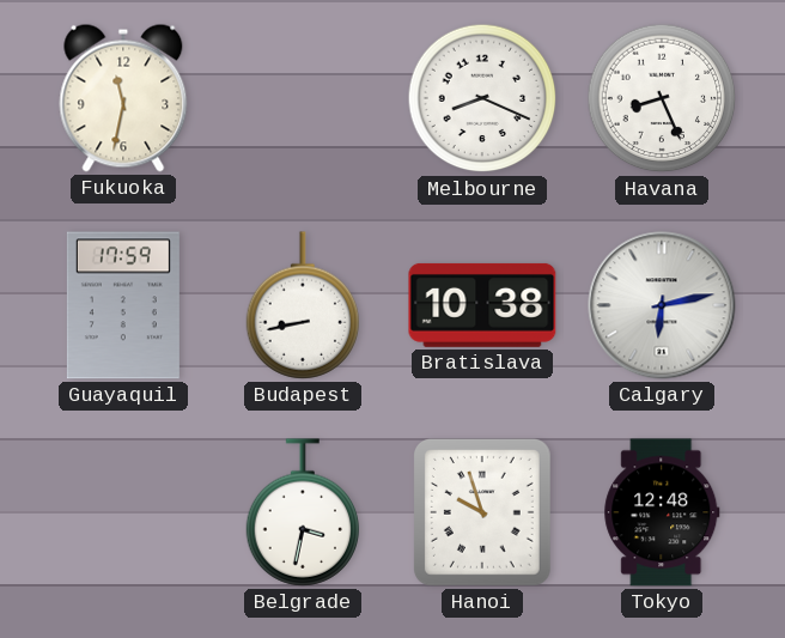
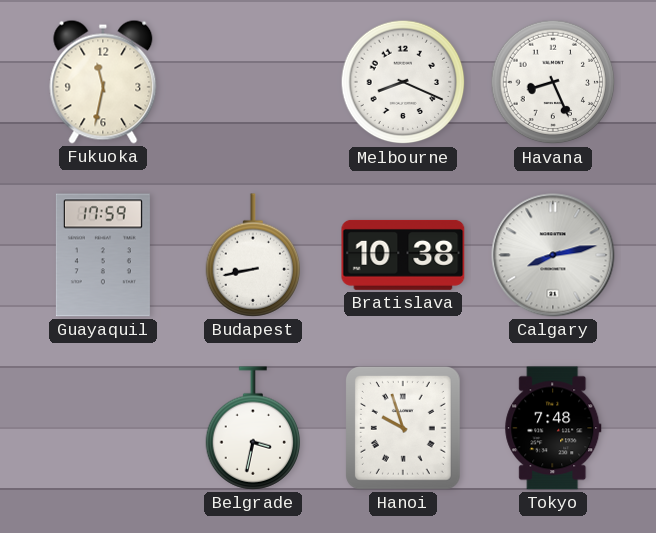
Calgary: 6:13 -> 8:13
Tokyo: 12:48 -> 7:48
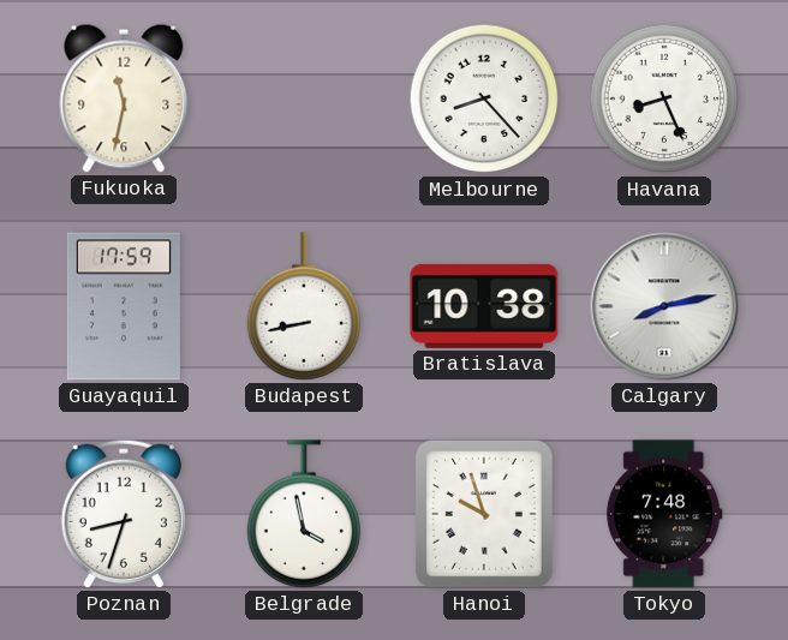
Melbourne: 8:19 -> 8:23
Poznan: none -> 8:33
Belgrade: 3:32 -> 3:58
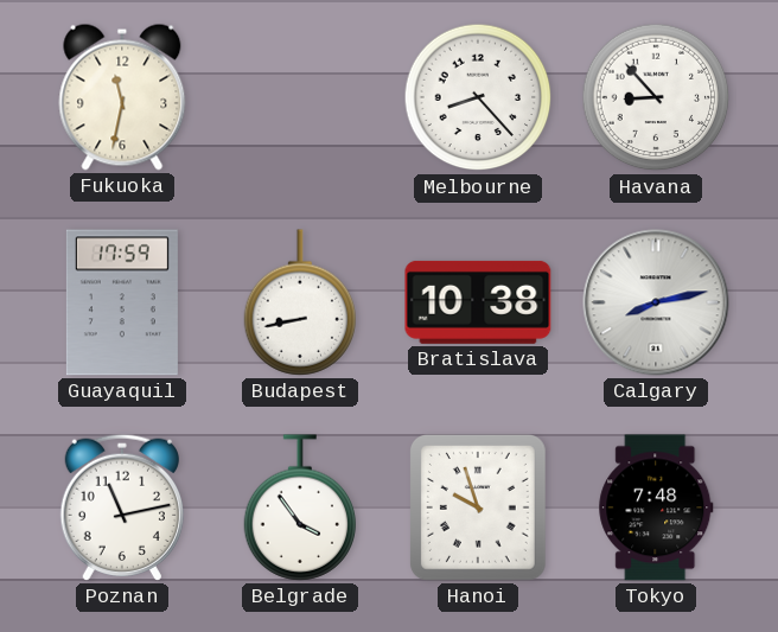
Havana: 8:26 -> 8:53
Poznan: 8:33 -> 11:13
Belgrade: 3:58 -> 3:54
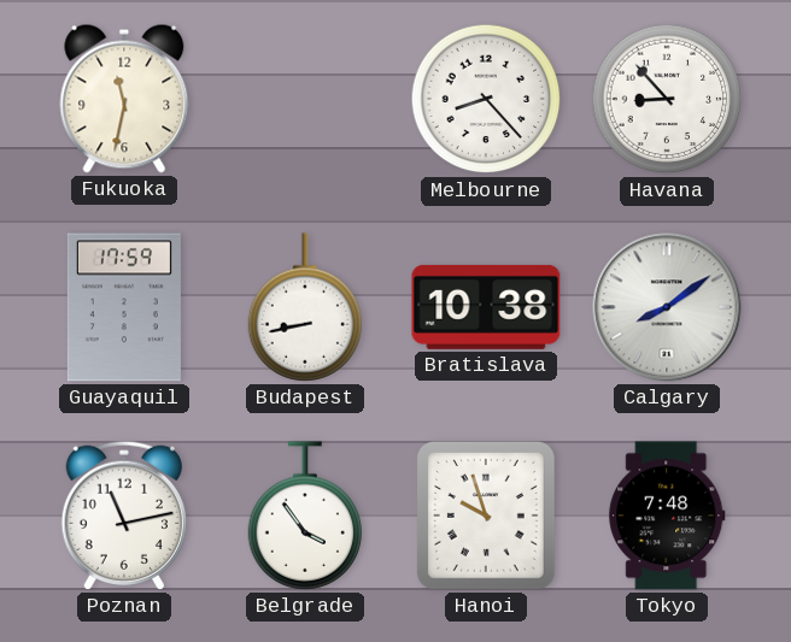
Calgary: 8:13 -> 8:09
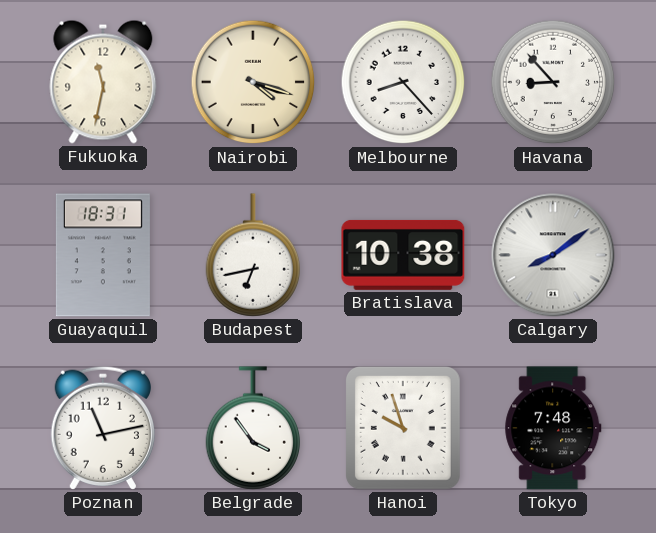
Nairobi: none -> 4:18
Guayaquil: 17:59 -> 18:31
Budapest: 8:43 -> 6:43
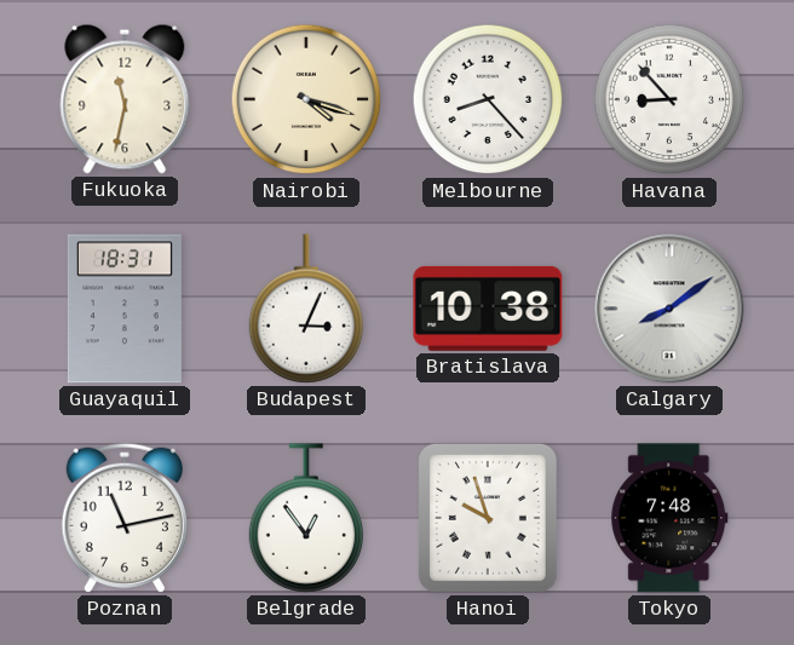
Budapest: 6:43 -> 3:04
Belgrade: 3:54 -> 12:54
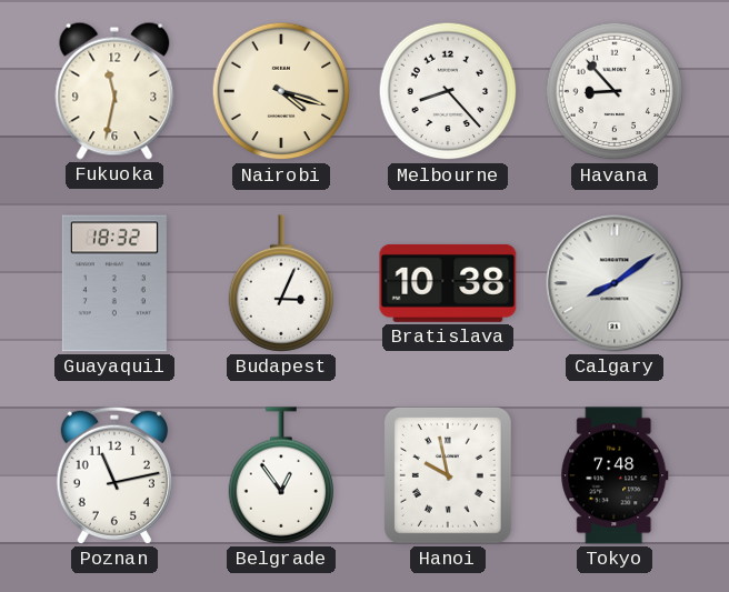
Guayaquil: 18:31 -> 18:32
Hanoi: 9:57 -> 9:58
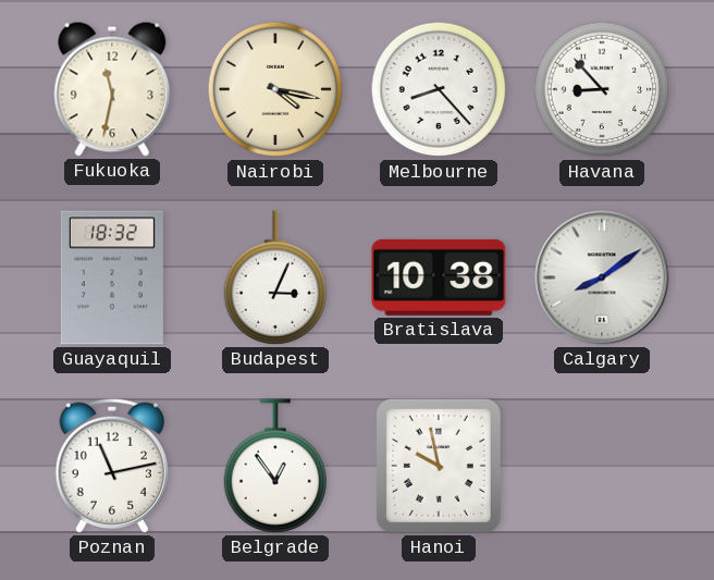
Nairobi: 4:18 -> 4:17
Tokyo: 7:48 -> none
